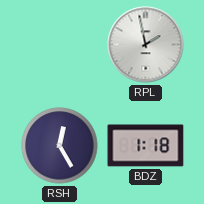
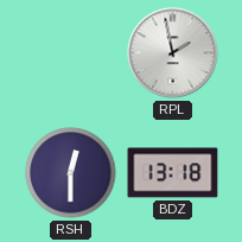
RSH: 12:25 -> 12:30
BDZ: 1:18 -> 13:18
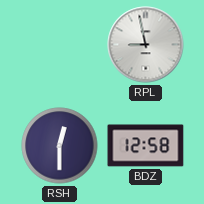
RPL: 1:58 -> 8:58
BDZ: 13:18 -> 12:58
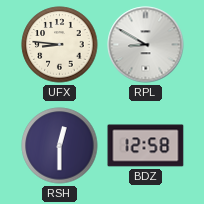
UFX: none -> 8:46
RPL: 8:58 -> 8:50
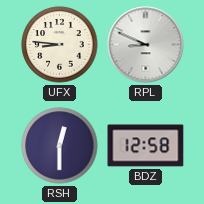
RPL: 8:50 -> 8:49
